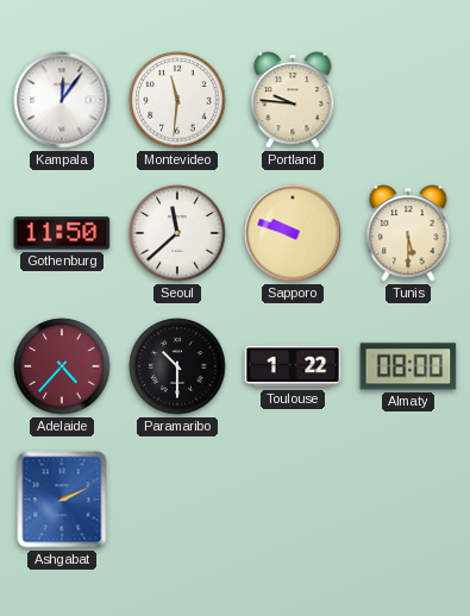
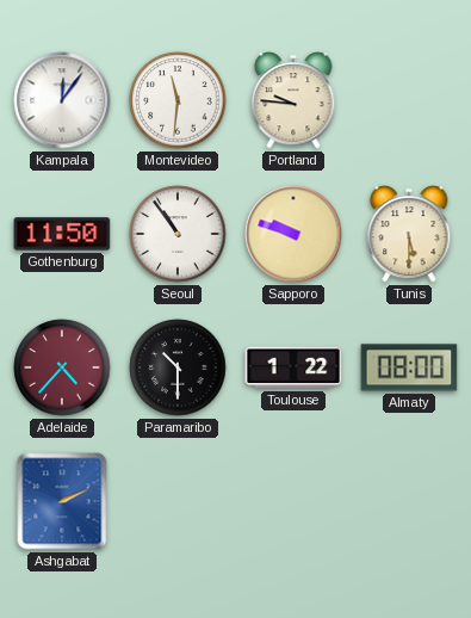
Seoul: 11:38 -> 10:54
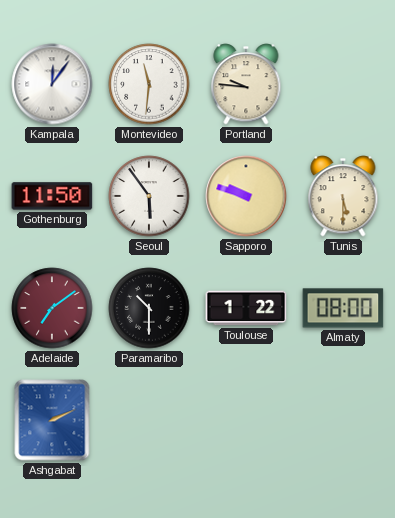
Seoul: 10:54 -> 5:54
Adelaide: 4:37 -> 7:09
